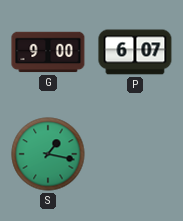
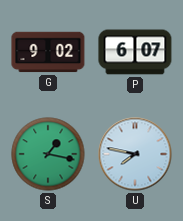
G: 9:00 -> 9:02
U: none -> 7:47
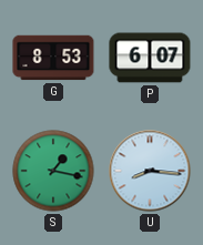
G: 9:02 -> 8:53
U: 7:47 -> 8:16
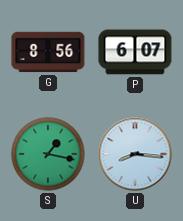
G: 8:53 -> 8:56
